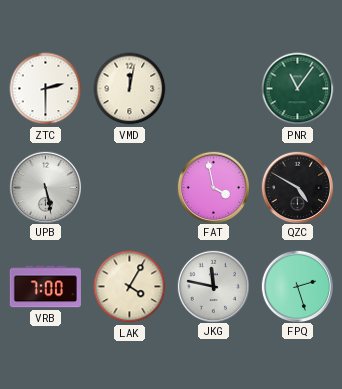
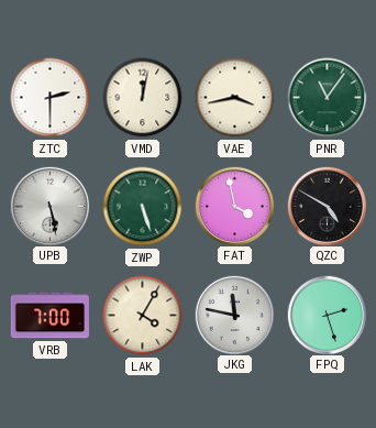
VAE: none -> 3:43
ZWP: none -> 5:27
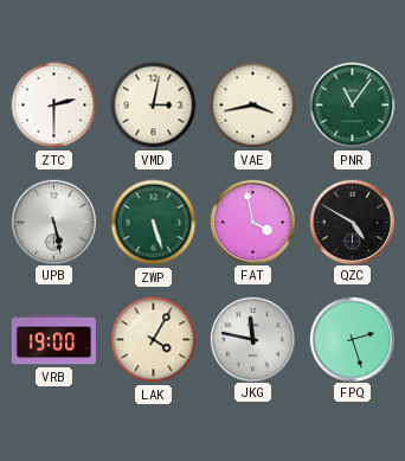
VMD: 12:02 -> 3:02
VRB: 7:00 -> 19:00
